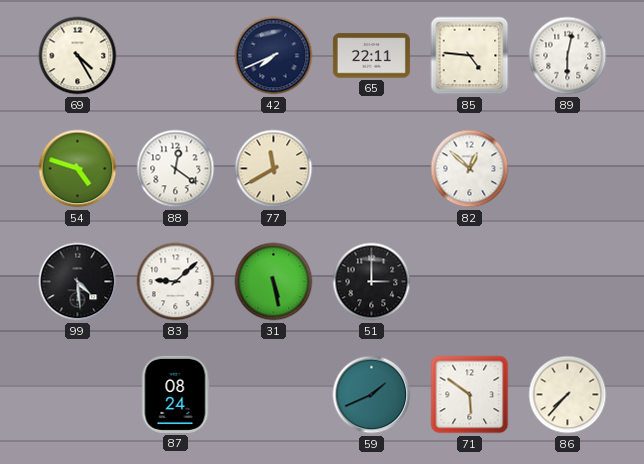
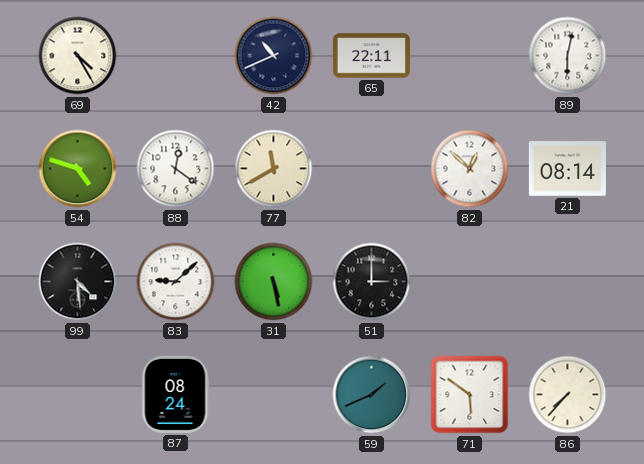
42: 7:41 -> 10:41
85: 4:46 -> none
21: none -> 08:14
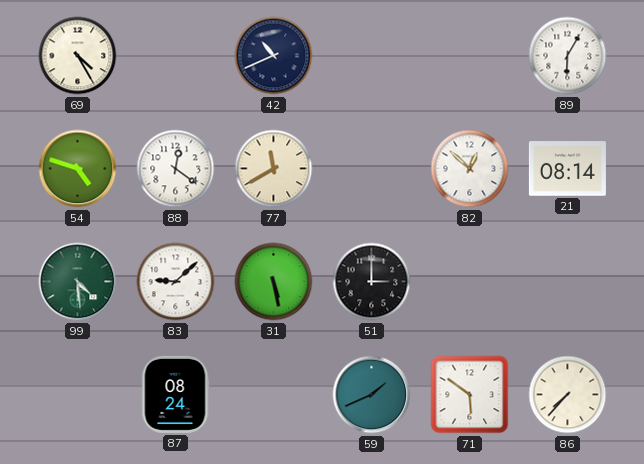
65: 22:11 -> none
89: 6:02 -> 6:05
99 dial: black -> green
